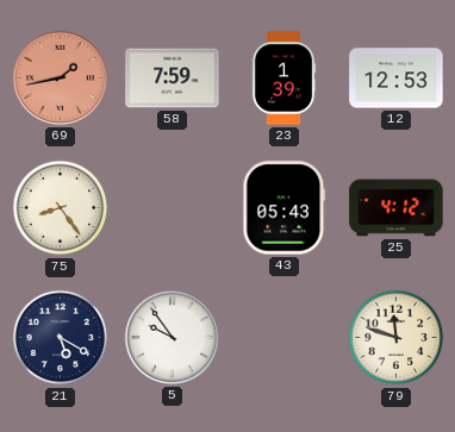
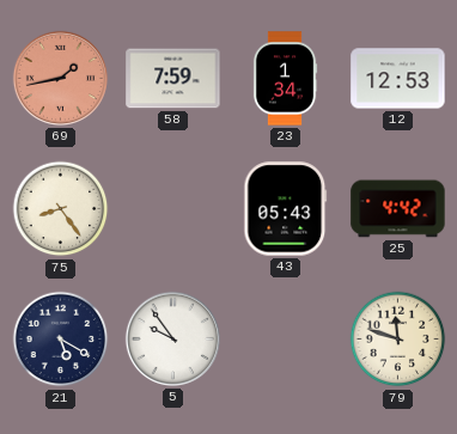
23: 1:39 -> 1:34
25: 4:12 -> 4:42
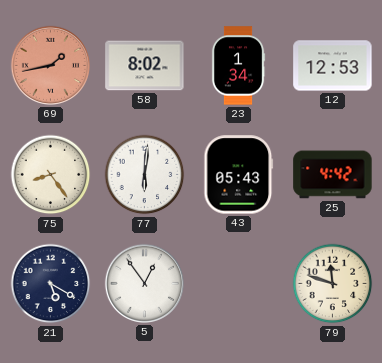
58: 7:59 -> 8:02
77: none -> 6:01
5: 9:54 -> 12:54
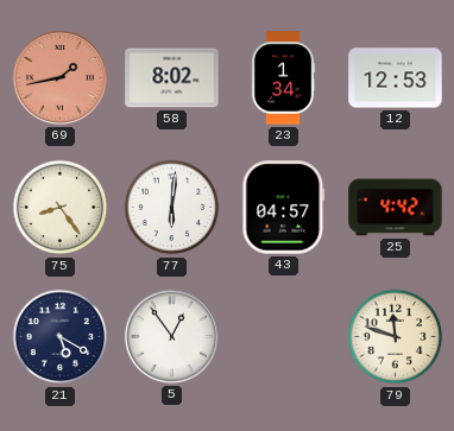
43: 05:43 -> 04:57
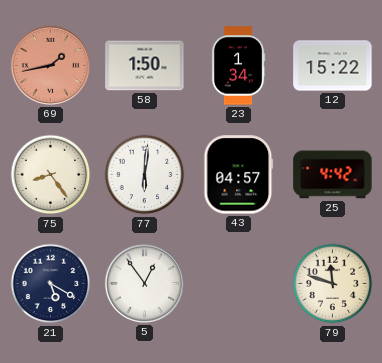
58: 8:02 -> 1:50
12: 12:53 -> 15:22
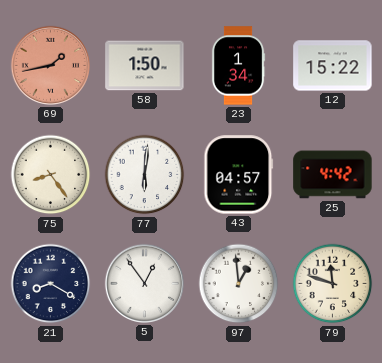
21: 5:20 -> 8:20
97: none -> 12:59
